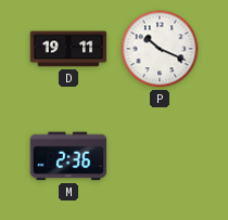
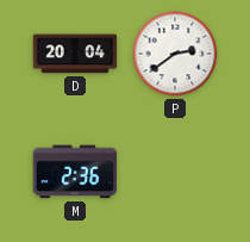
D: 19:11 -> 20:04
P: 10:19 -> 2:39
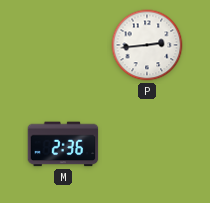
D: 20:04 -> none
P: 2:39 -> 2:44
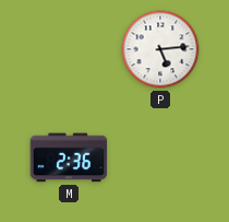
P: 2:44 -> 5:14
